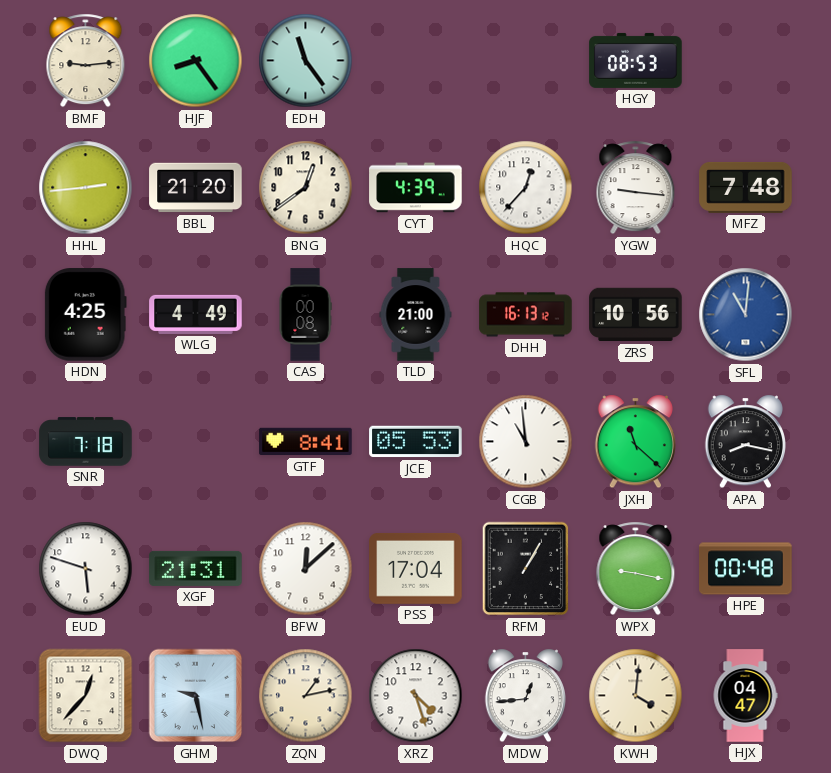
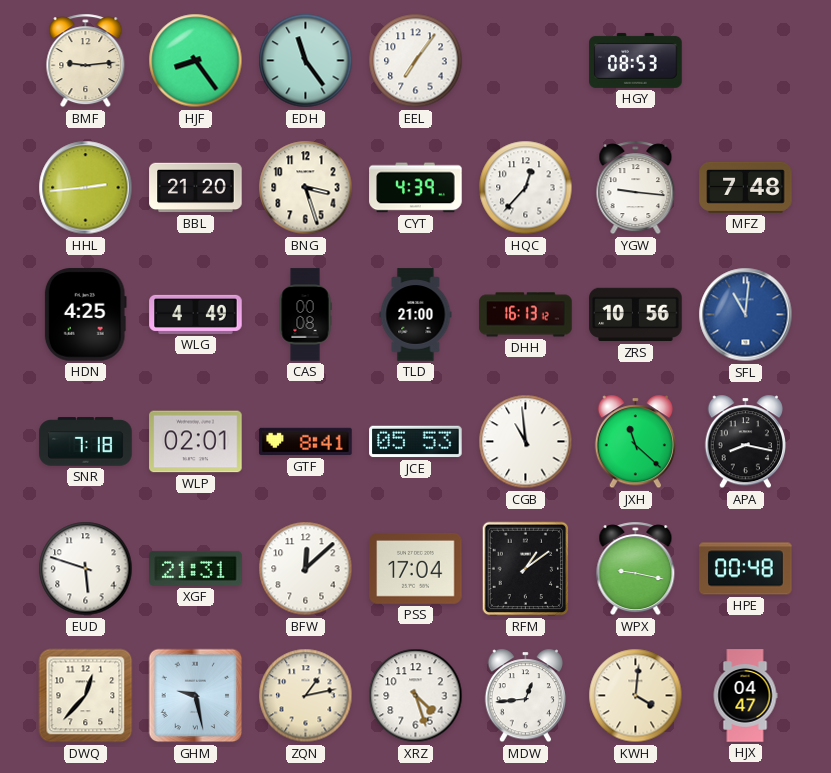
EEL: none -> 7:06
BNG: 12:39 -> 3:27
WLP: none -> 02:01
RFM: 1:05 -> 1:09
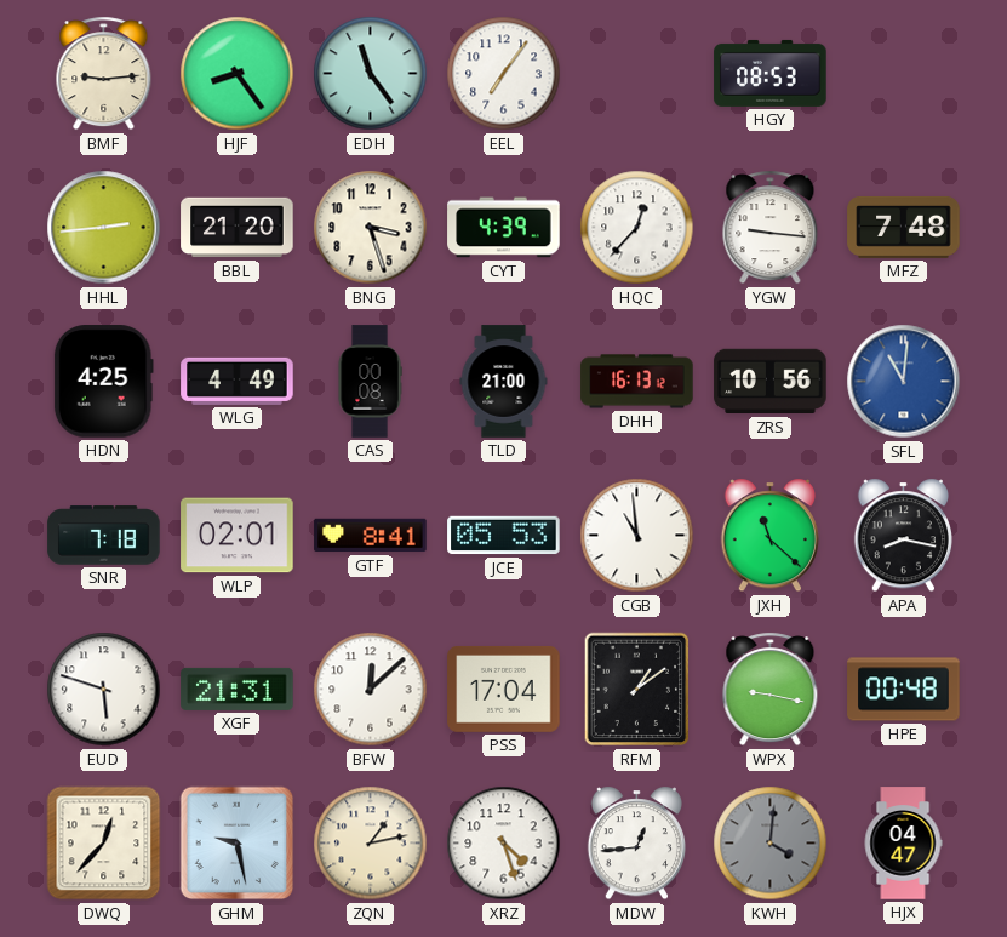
KWH dial: cream -> grey
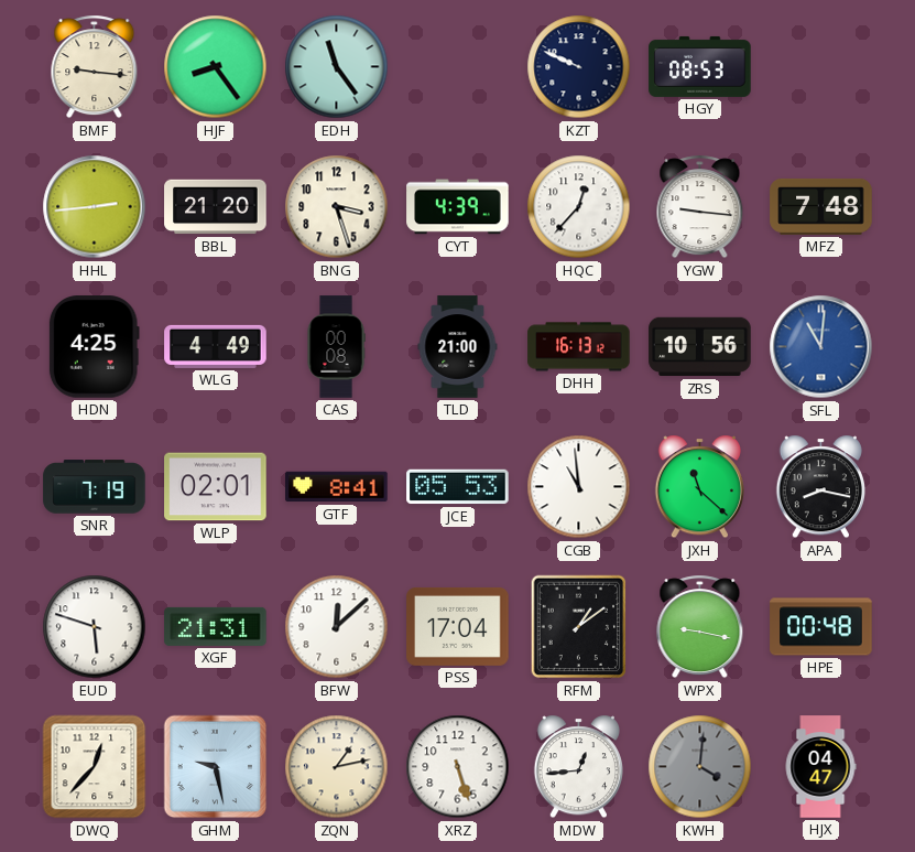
BMF: 9:14 -> 9:16
EEL: 7:06 -> none
KZT: none -> 9:49
SNR: 7:18 -> 7:19
XRZ: 4:27 -> 5:27
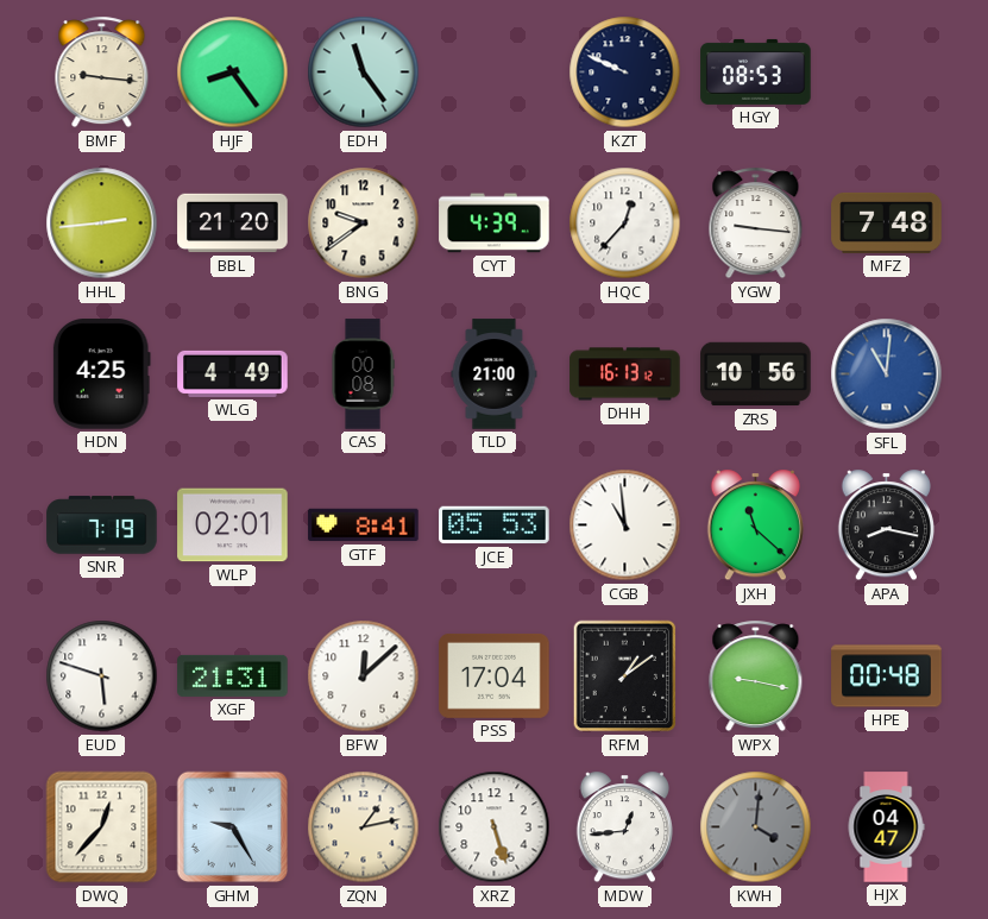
BNG: 3:27 -> 9:39
GHM: 9:28 -> 9:25
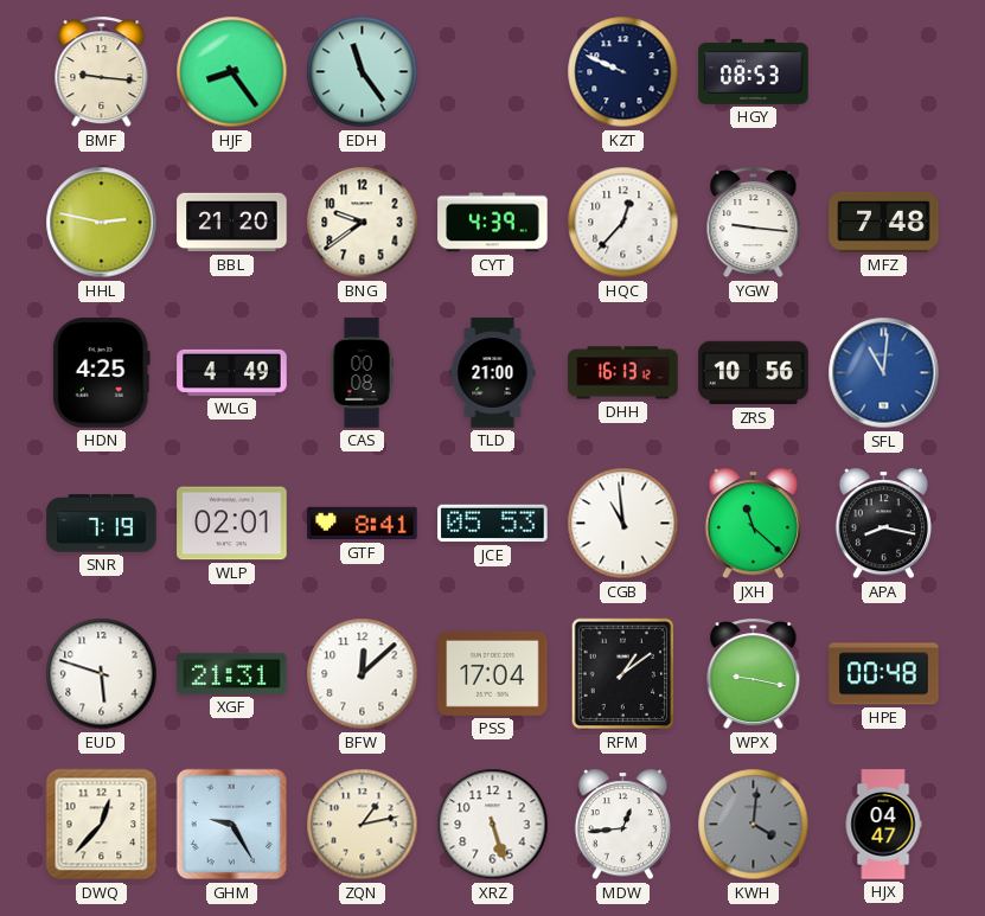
HHL: 2:44 -> 2:47
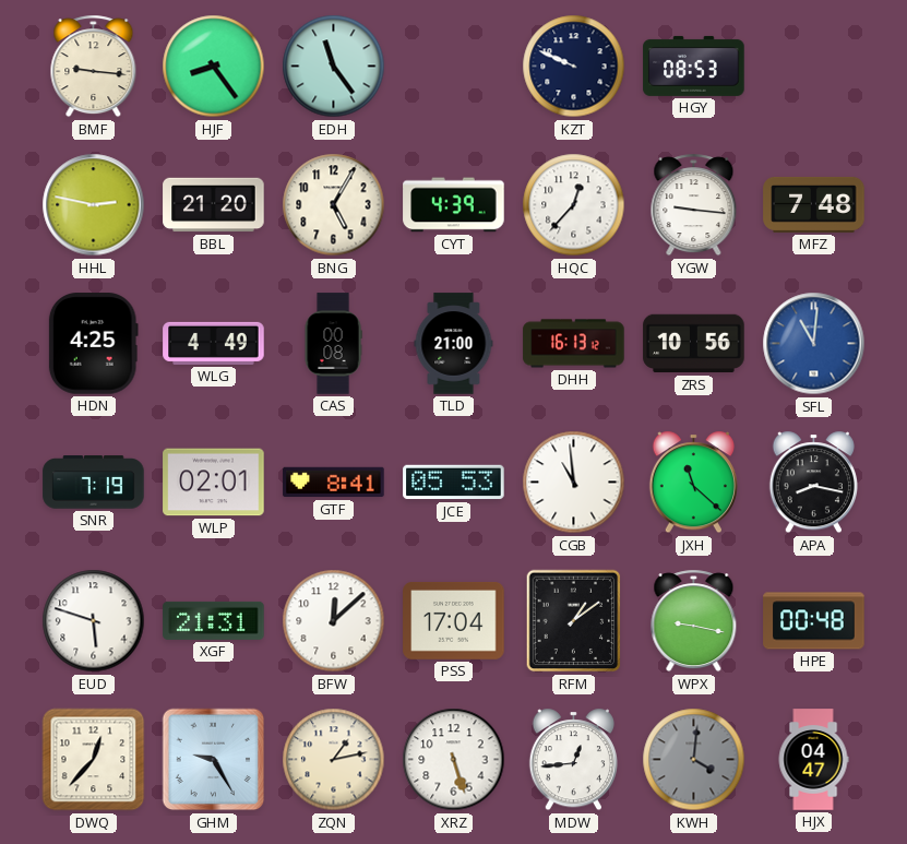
BNG: 9:39 -> 5:05
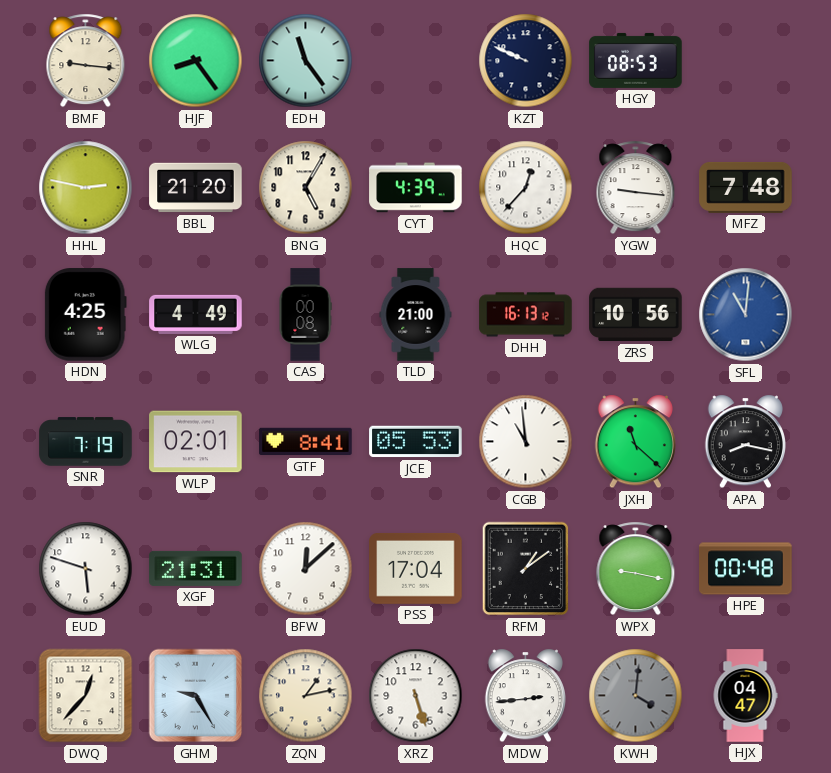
MDW: 12:44 -> 2:44
